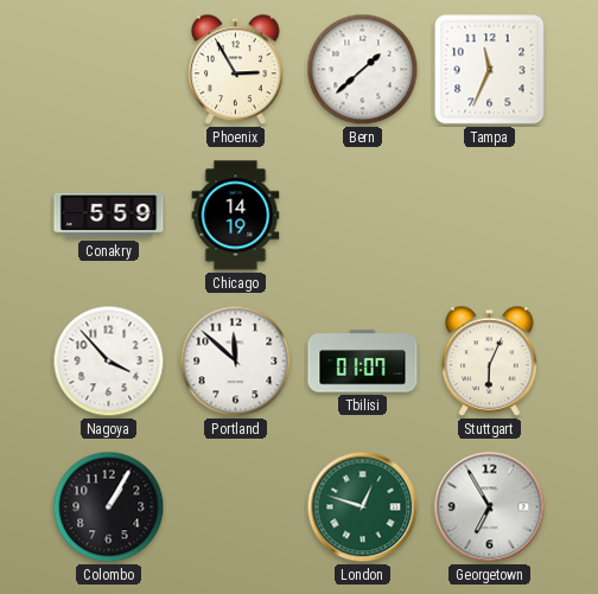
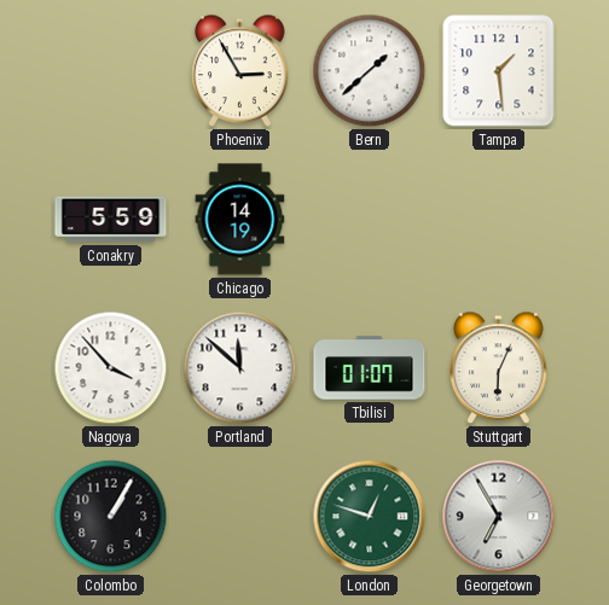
Tampa: 11:34 -> 1:29
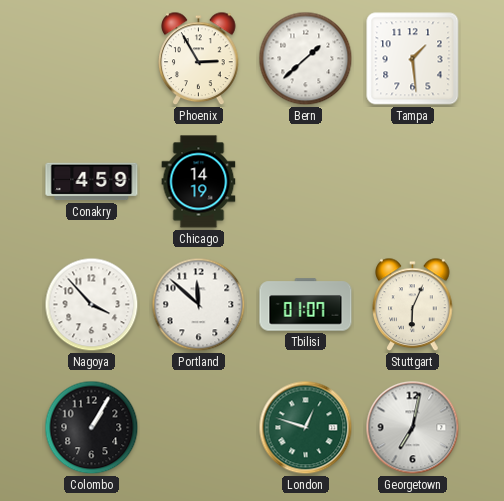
Conakry: 5:59 -> 4:59
Georgetown: 6:55 -> 7:02
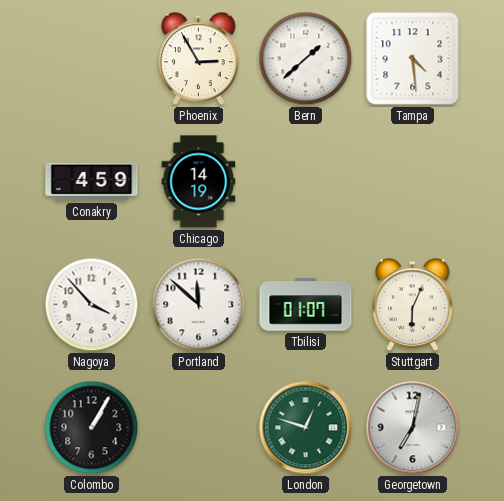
Tampa: 1:29 -> 4:29
